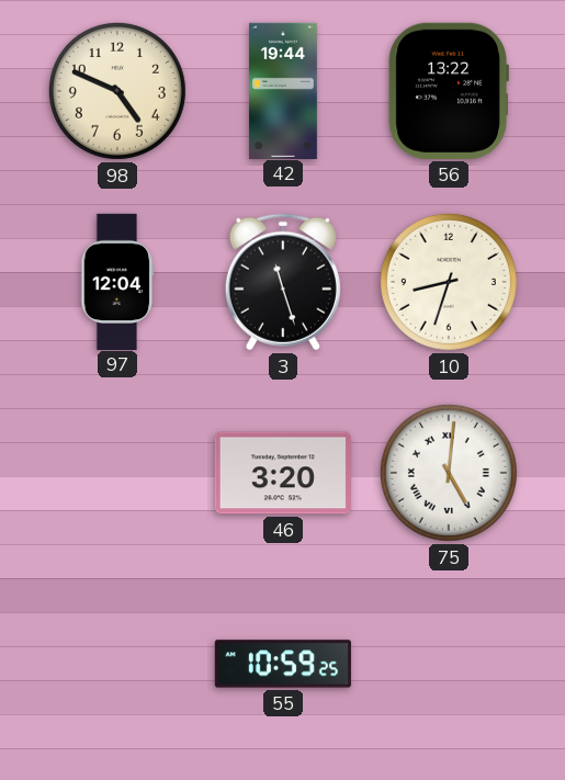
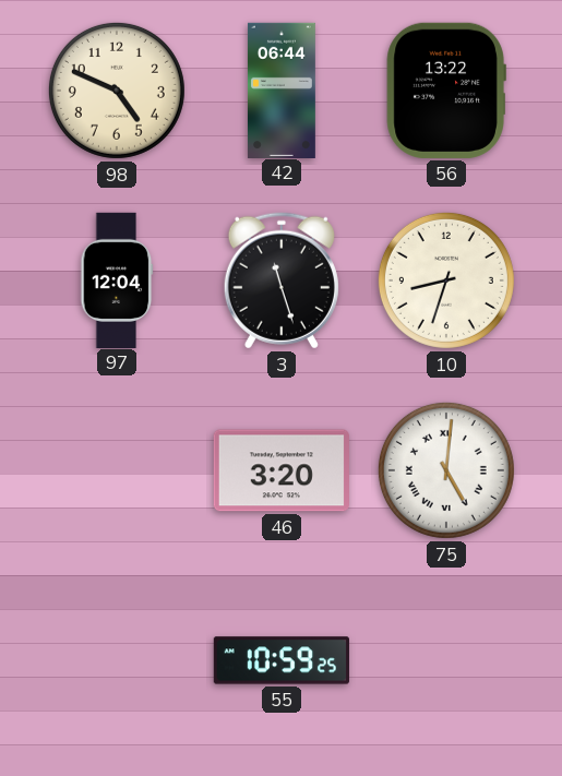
42: 19:44 -> 06:44
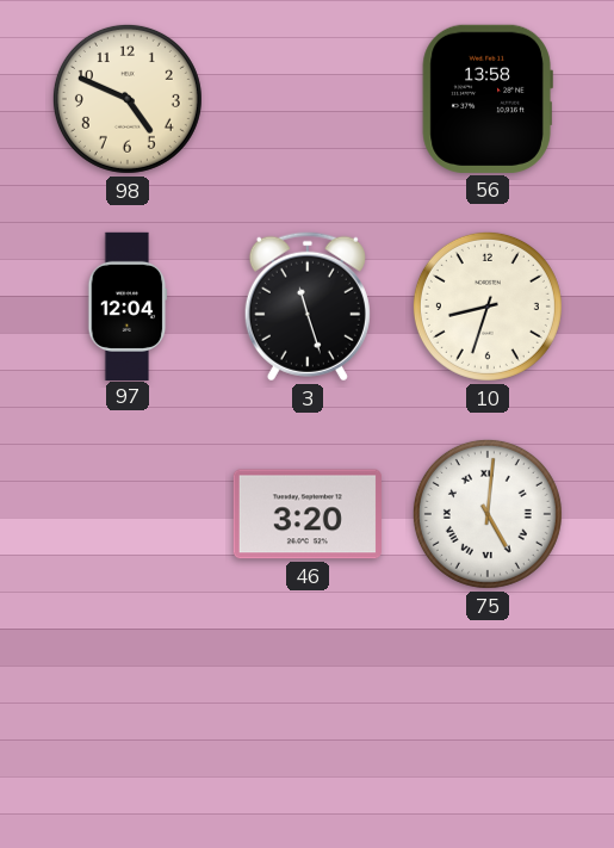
42: 06:44 -> none
56: 13:22 -> 13:58
55: 10:59 -> none
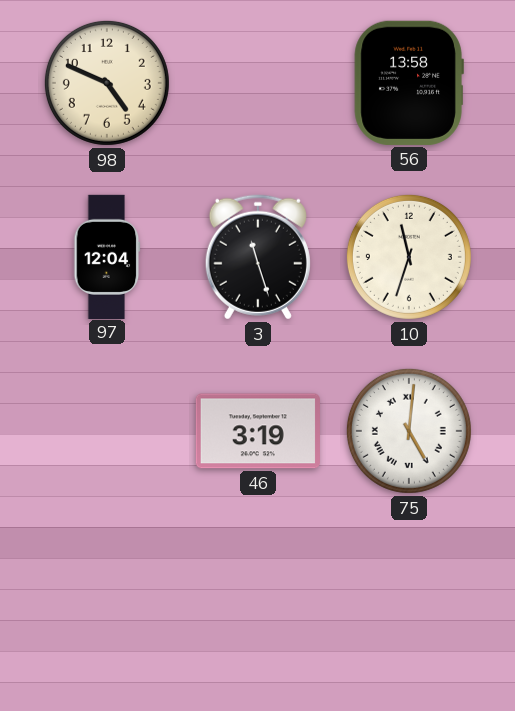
10: 8:33 -> 11:33
46: 3:20 -> 3:19
